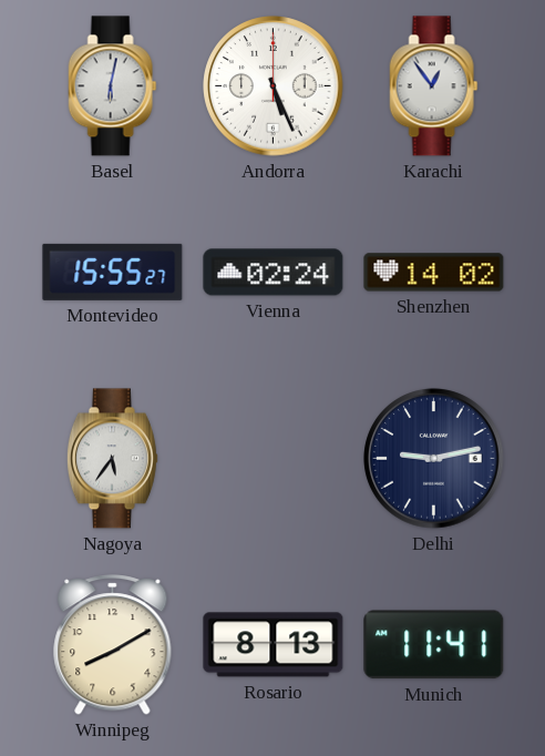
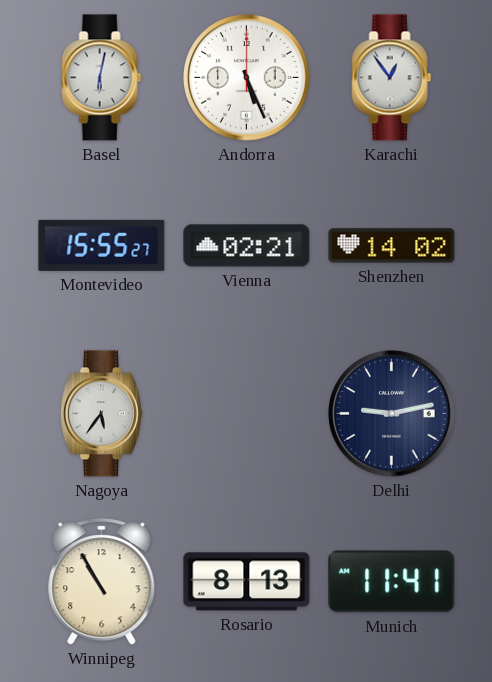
Vienna: 02:24 -> 02:21
Winnipeg: 8:10 -> 10:55
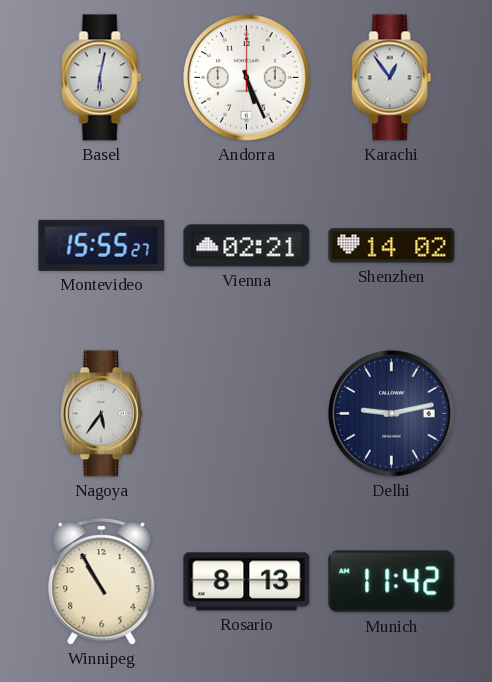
Munich: 11:41 -> 11:42
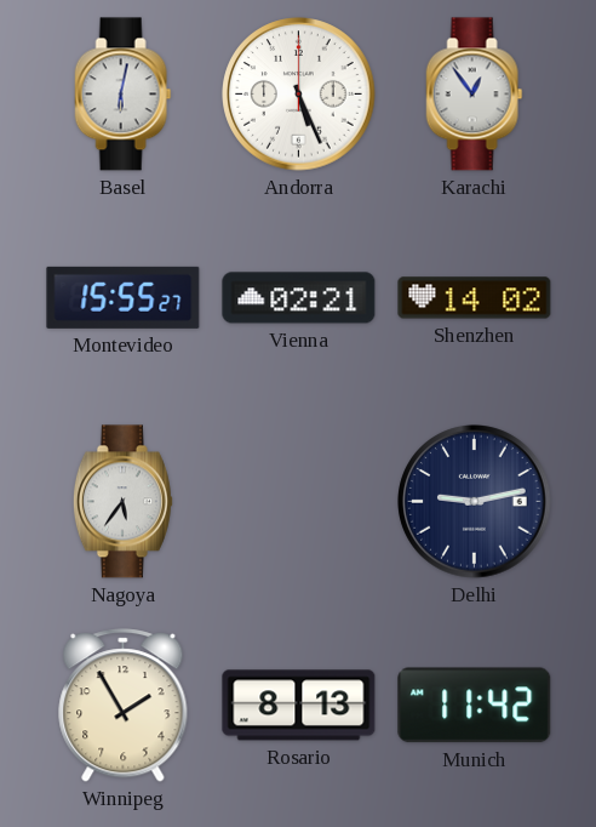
Winnipeg: 10:55 -> 1:55
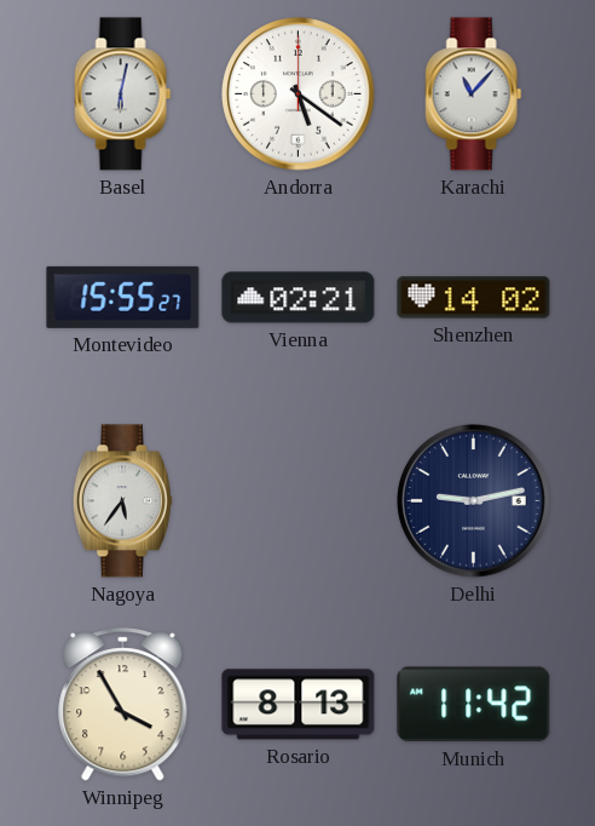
Andorra: 5:26 -> 5:21
Karachi: 12:54 -> 11:07
Winnipeg: 1:55 -> 3:55
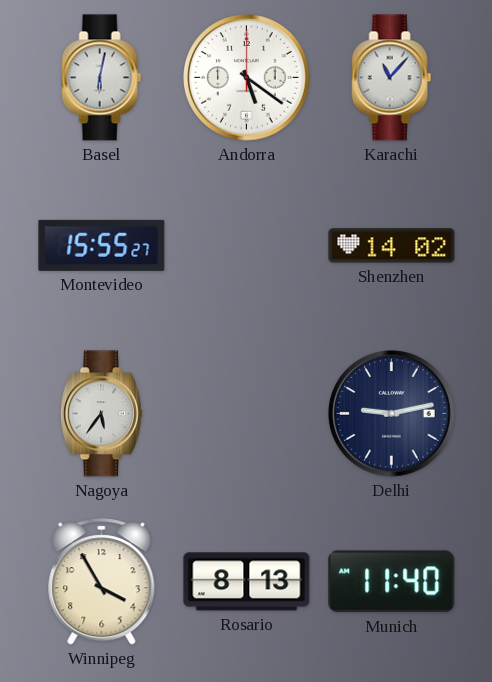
Vienna: 02:21 -> none
Munich: 11:42 -> 11:40
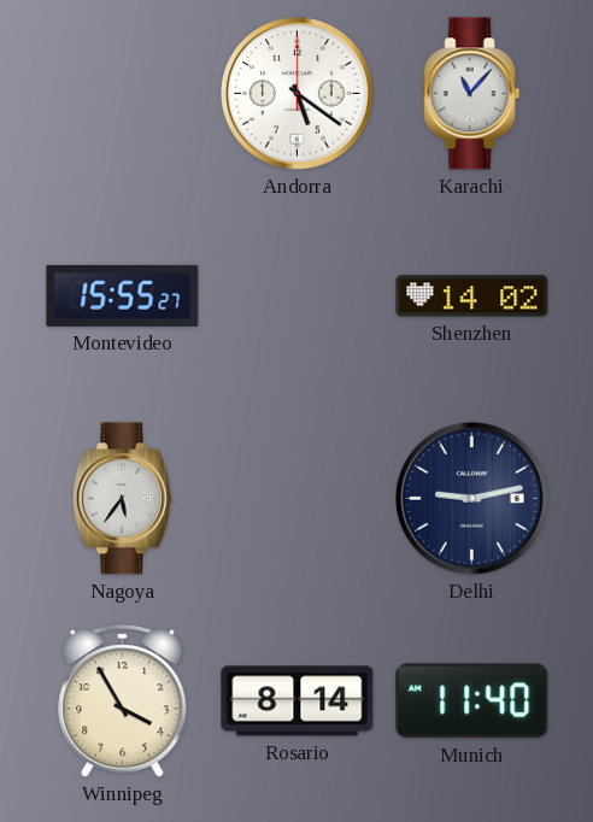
Basel: 6:02 -> none
Rosario: 8:13 -> 8:14
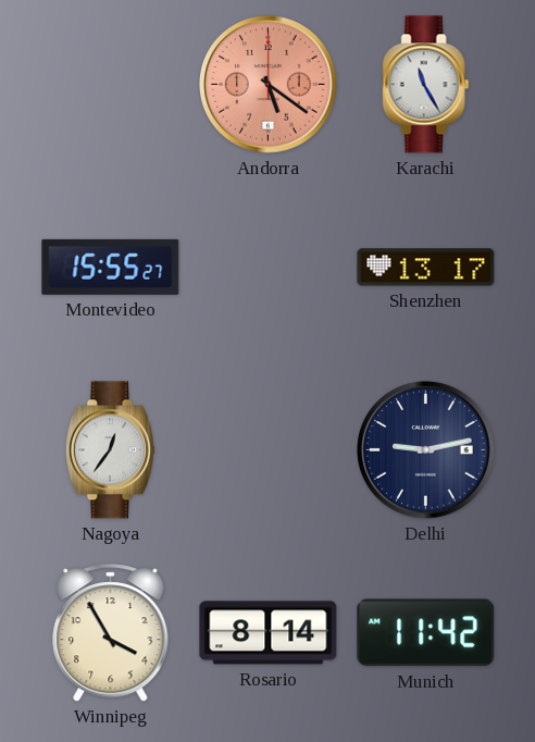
Andorra dial: white -> salmon
Karachi: 11:07 -> 11:25
Shenzhen: 14:02 -> 13:17
Nagoya: 5:36 -> 12:36
Munich: 11:40 -> 11:42
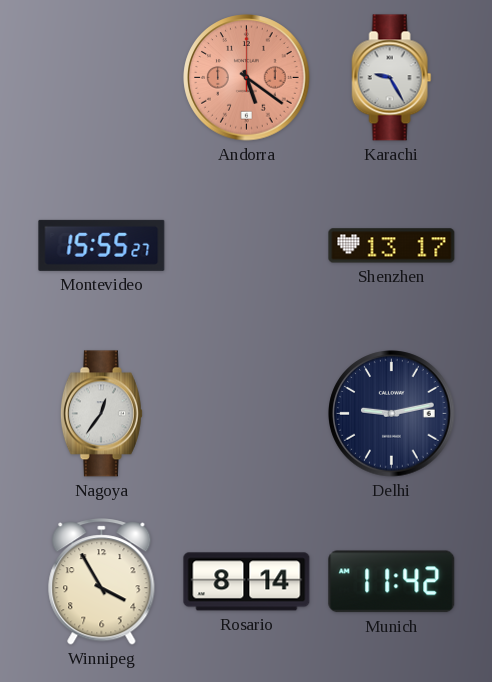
Karachi: 11:25 -> 9:25
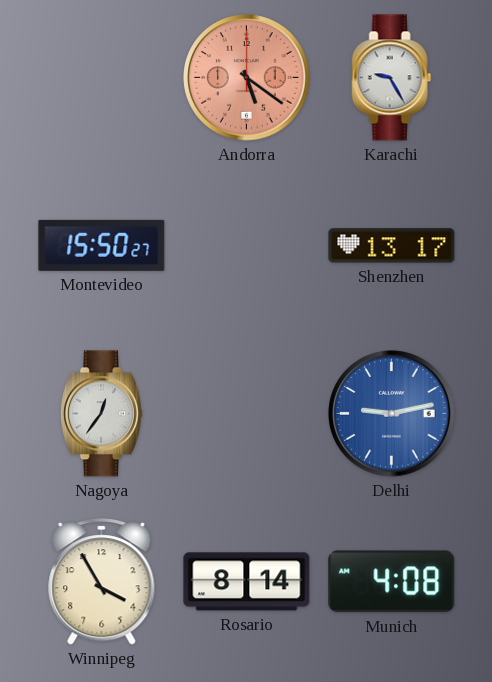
Montevideo: 15:55 -> 15:50
Delhi dial: navy -> blue
Munich: 11:42 -> 4:08
